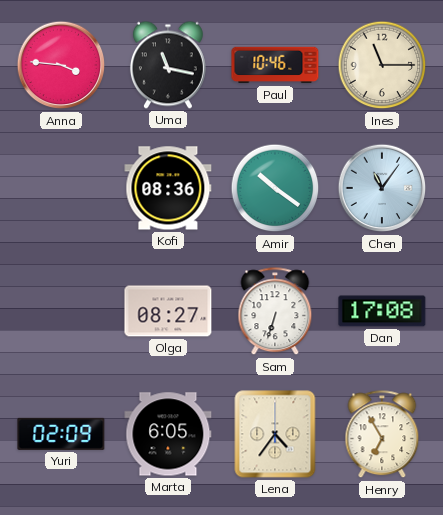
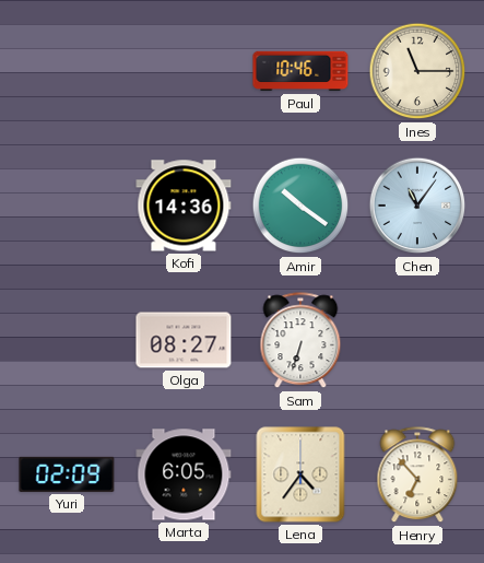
Anna: 3:46 -> none
Uma: 11:17 -> none
Kofi: 08:36 -> 14:36
Dan: 17:08 -> none
Henry: 6:55 -> 6:53
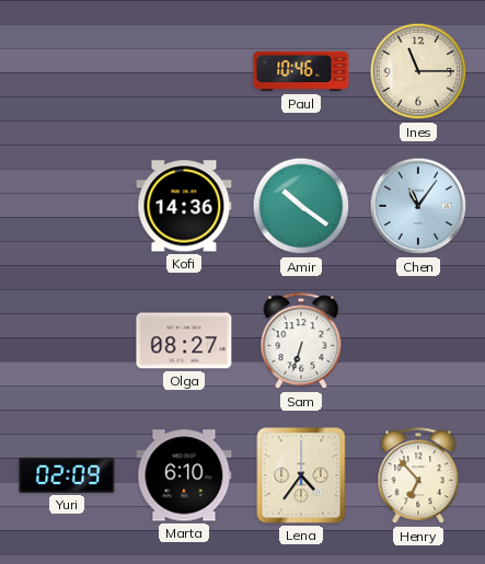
Marta: 6:05 -> 6:10
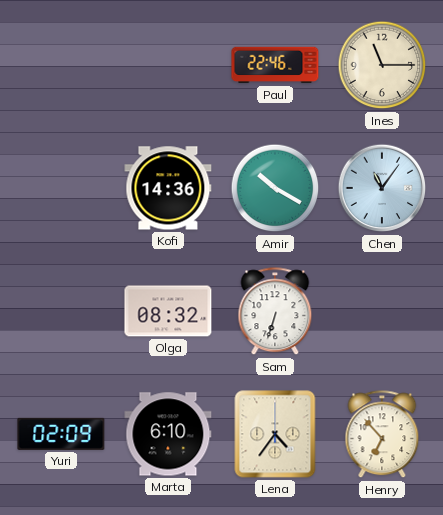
Paul: 10:46 -> 22:46
Amir: 10:21 -> 10:20
Olga: 08:27 -> 08:32
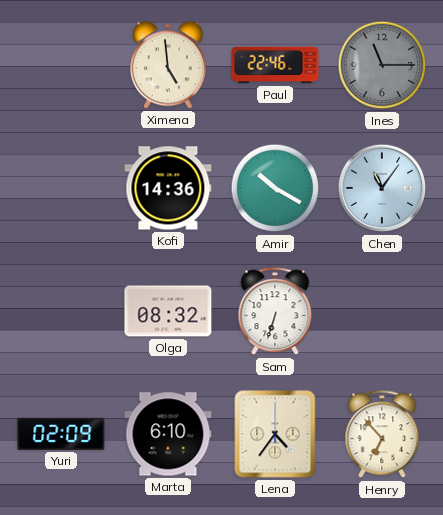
Ximena: none -> 4:59
Ines dial: cream -> grey
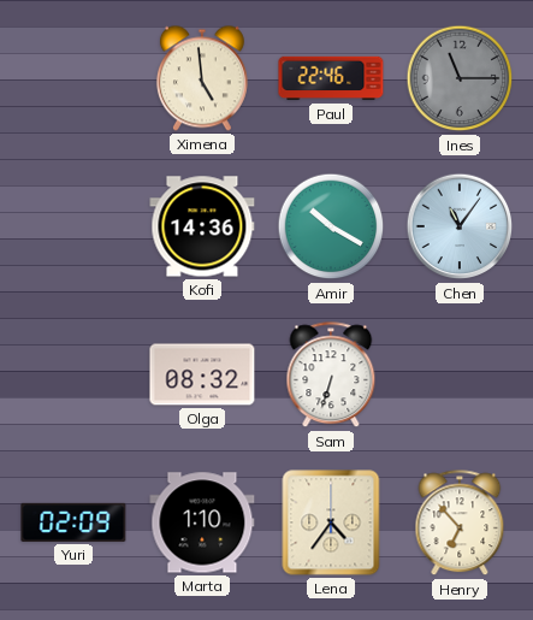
Marta: 6:10 -> 1:10
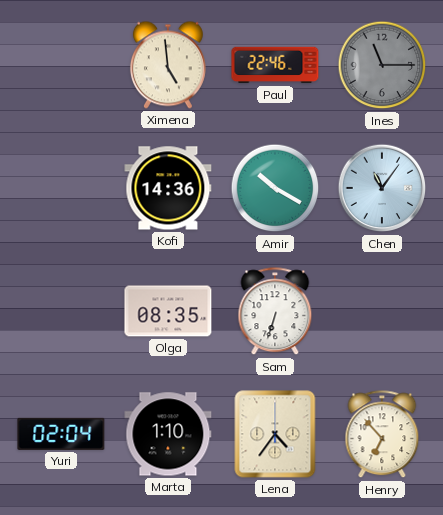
Olga: 08:32 -> 08:35
Yuri: 02:09 -> 02:04
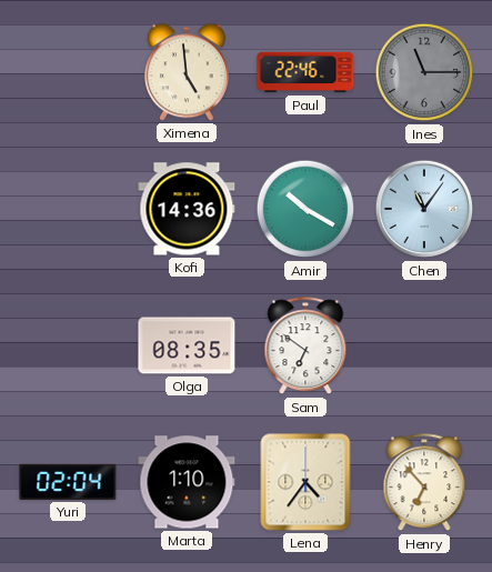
Sam: 6:33 -> 6:51
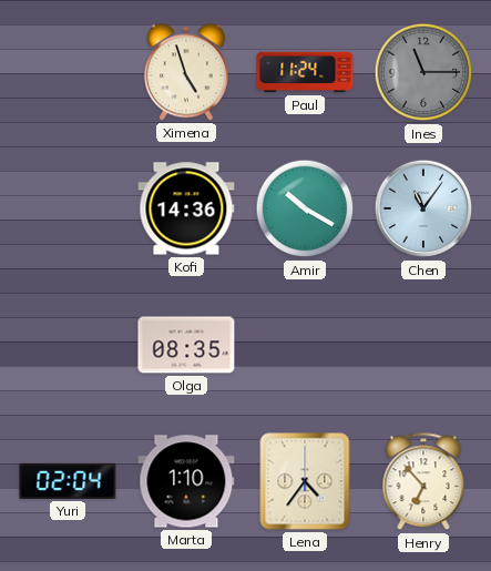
Ximena: 4:59 -> 4:57
Paul: 22:46 -> 11:24
Sam: 6:51 -> none
